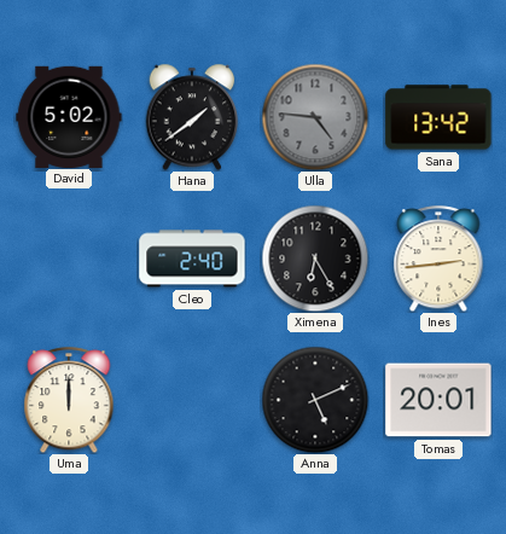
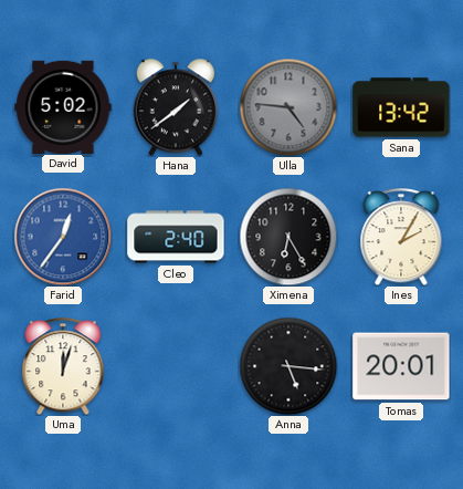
Farid: none -> 12:36
Ines: 2:44 -> 2:05
Uma: 12:00 -> 12:03
Anna: 5:11 -> 5:16
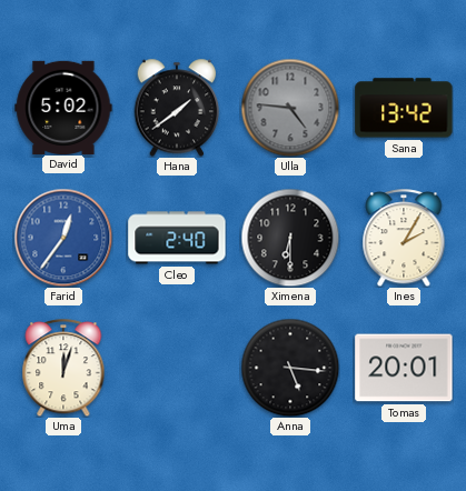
Ximena: 6:25 -> 6:30
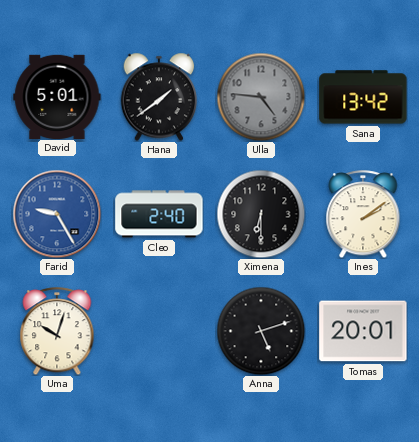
David: 5:02 -> 5:01
Farid: 12:36 -> 9:25
Ines: 2:05 -> 2:09
Uma: 12:03 -> 10:03
Anna: 5:16 -> 5:12
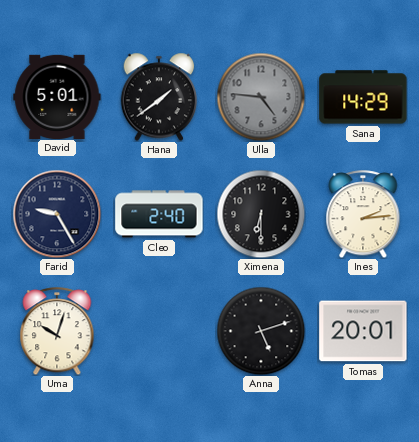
Sana: 13:42 -> 14:29
Farid dial: blue -> navy
Ines: 2:09 -> 2:14
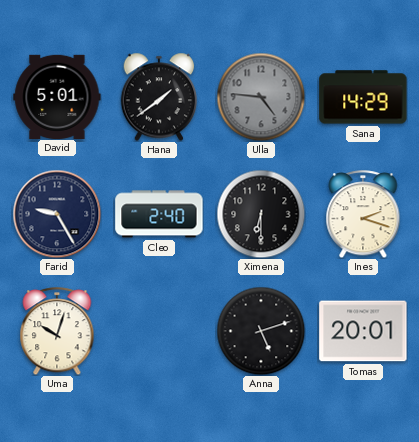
Ines: 2:14 -> 2:18
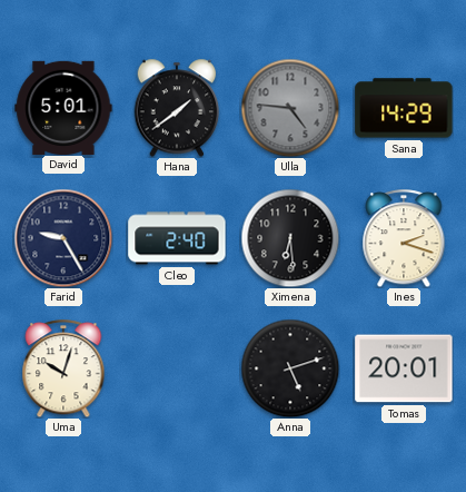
Ximena: 6:30 -> 6:29
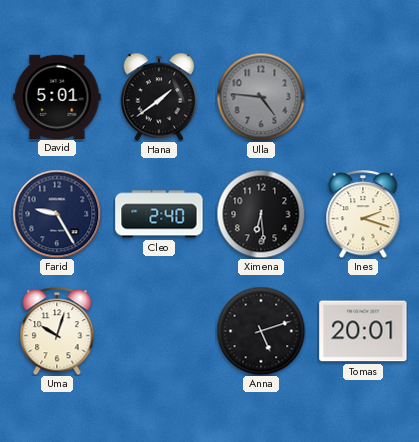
Sana: 14:29 -> none
